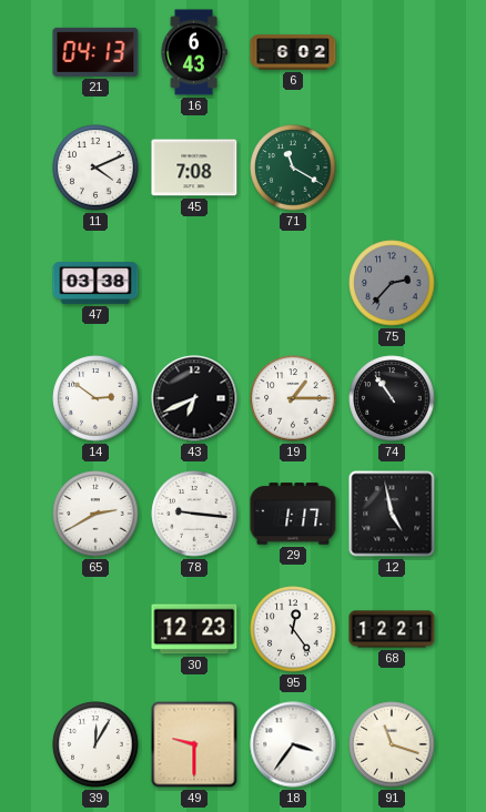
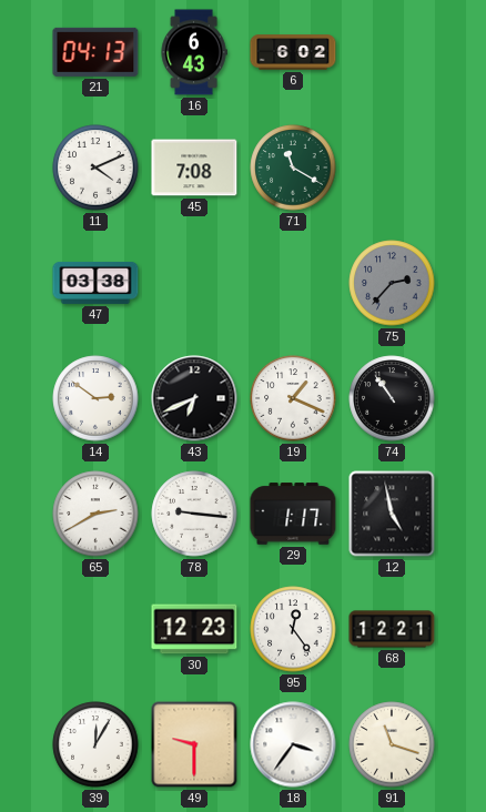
19: 1:15 -> 1:19
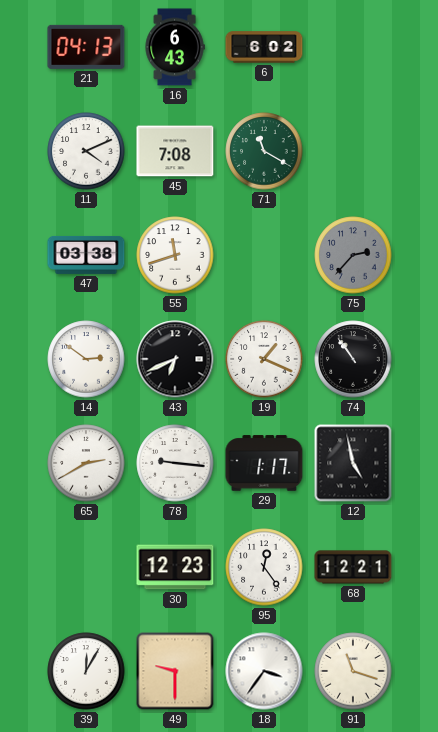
55: none -> 11:42
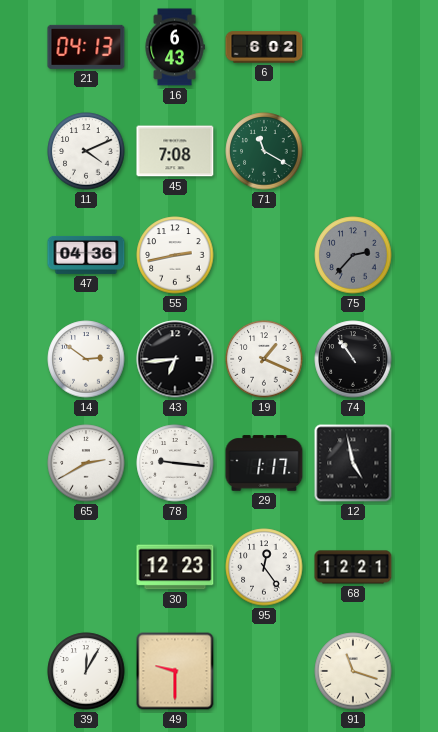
47: 03:38 -> 04:36
55: 11:42 -> 2:43
43: 6:41 -> 6:44
18: 3:36 -> none
